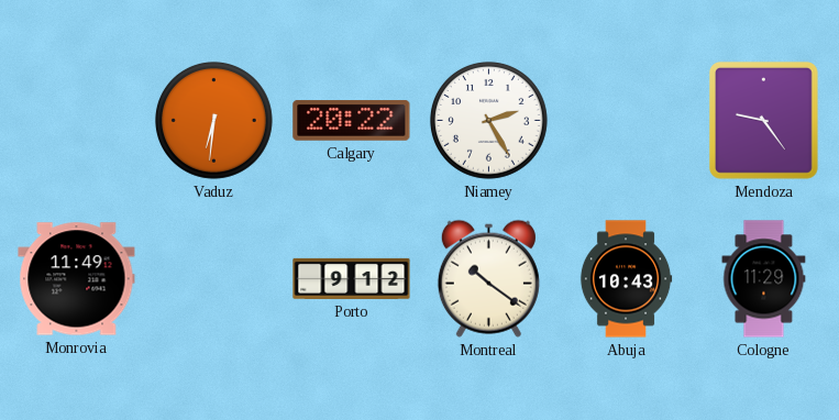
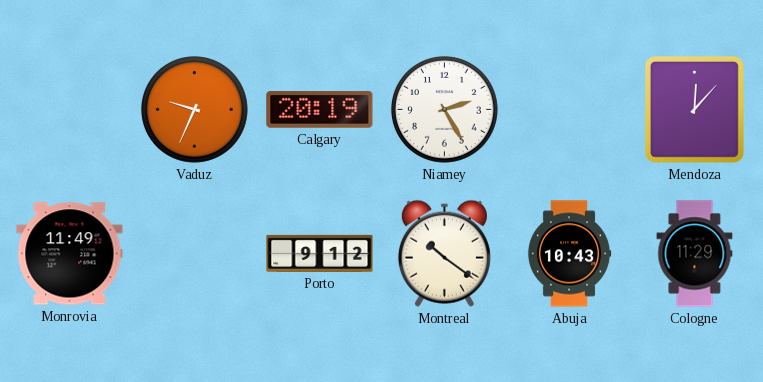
Vaduz: 6:31 -> 9:34
Calgary: 20:22 -> 20:19
Mendoza: 9:24 -> 12:07
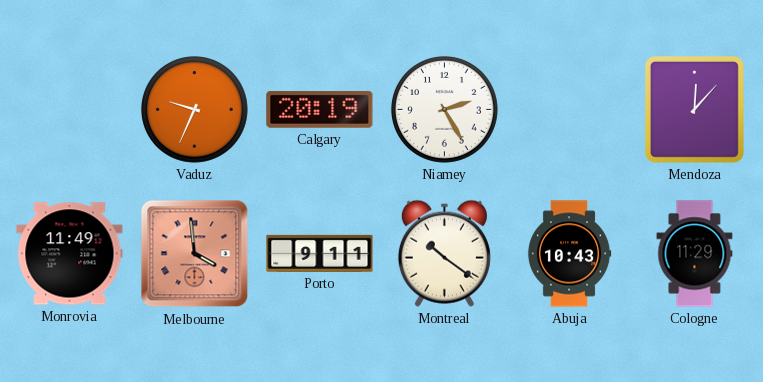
Melbourne: none -> 3:59
Porto: 9:12 -> 9:11
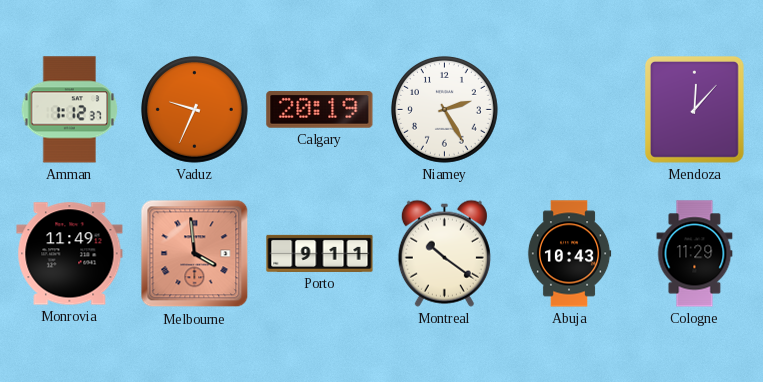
Amman: none -> 1:12
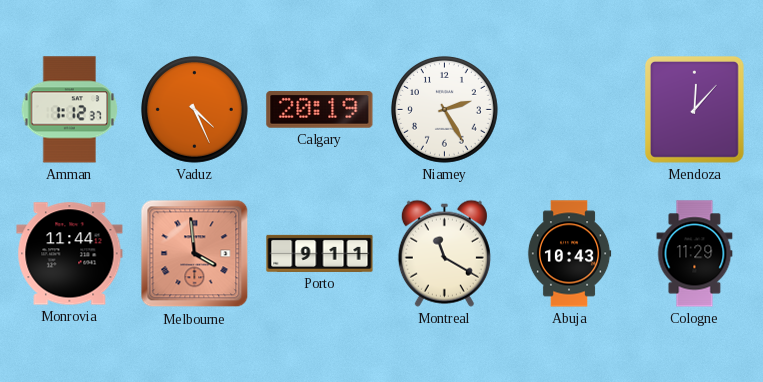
Vaduz: 9:34 -> 4:26
Monrovia: 11:49 -> 11:44
Montreal: 10:21 -> 11:20
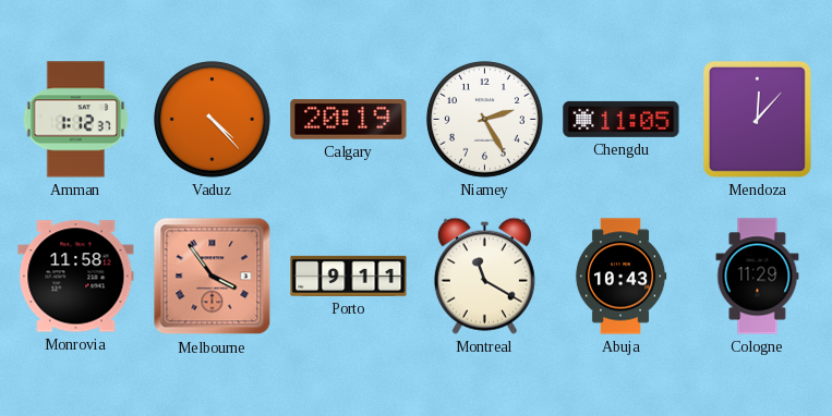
Vaduz: 4:26 -> 4:23
Chengdu: none -> 11:05
Monrovia: 11:44 -> 11:58
Melbourne: 3:59 -> 3:54
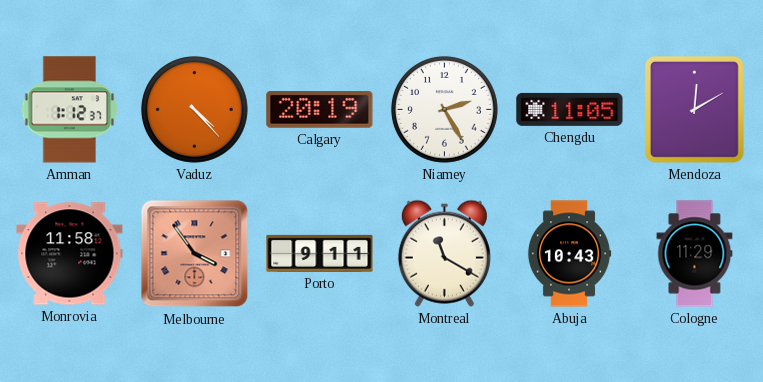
Mendoza: 12:07 -> 12:10
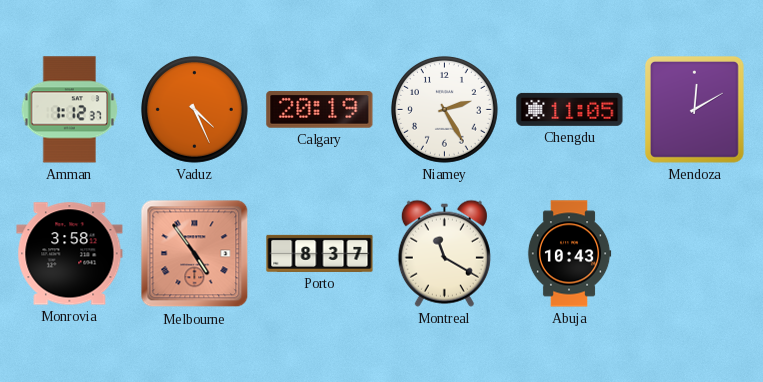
Vaduz: 4:23 -> 4:26
Monrovia: 11:58 -> 3:58
Melbourne: 3:54 -> 4:54
Porto: 9:11 -> 8:37
Cologne: 11:29 -> none
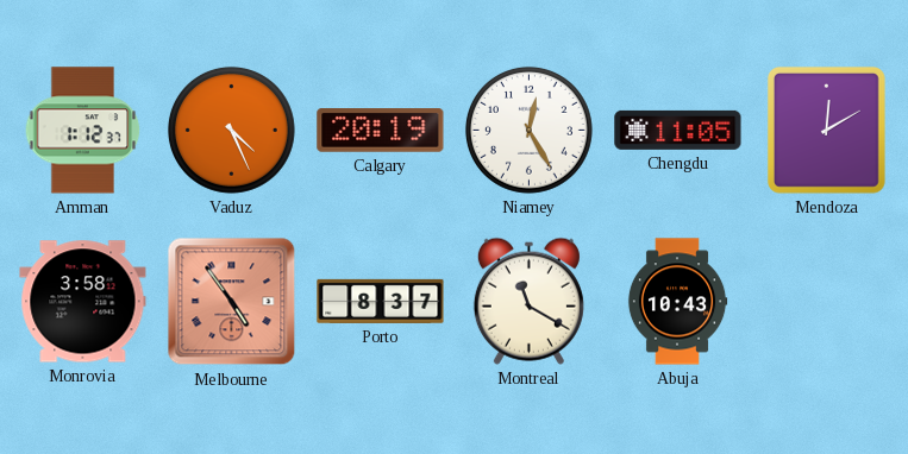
Niamey: 2:25 -> 12:25
